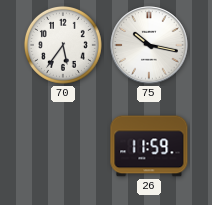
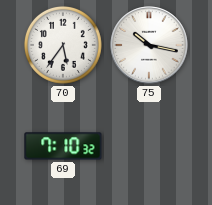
69: none -> 7:10
26: 11:59 -> none
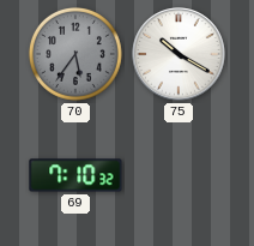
70 dial: white -> grey
75: 10:17 -> 10:20
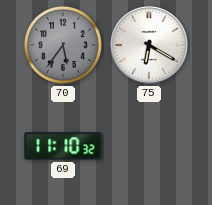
75: 10:20 -> 6:20
69: 7:10 -> 11:10
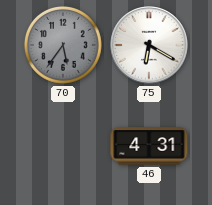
69: 11:10 -> none
46: none -> 4:31
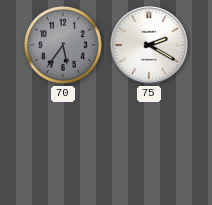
75: 6:20 -> 2:20
46: 4:31 -> none
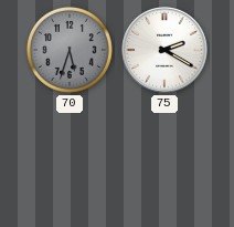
70: 5:36 -> 5:33
